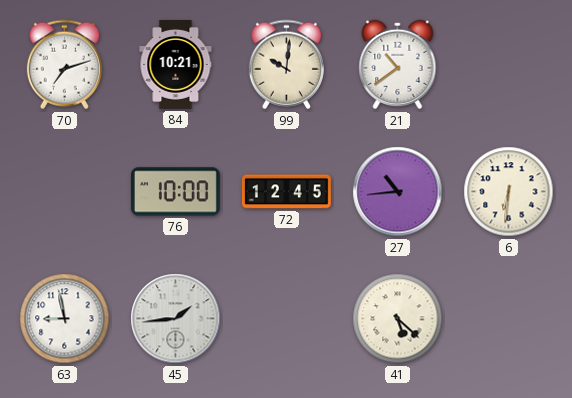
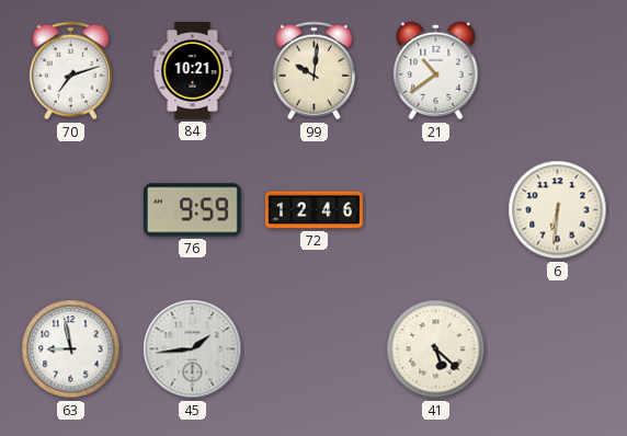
76: 10:00 -> 9:59
72: 12:45 -> 12:46
27: 10:44 -> none
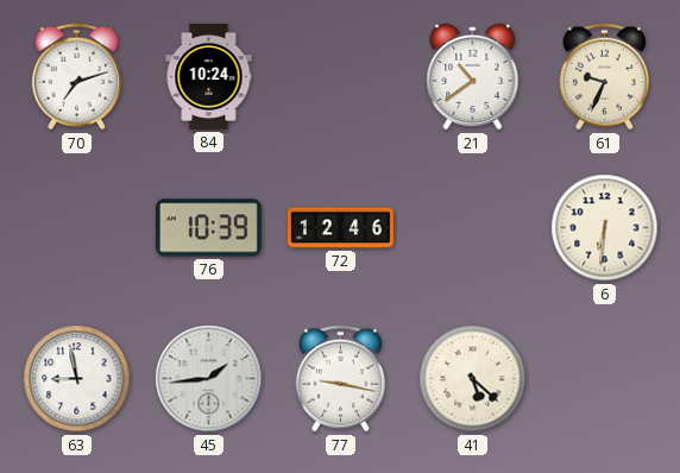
84: 10:21 -> 10:24
99: 10:01 -> none
61: none -> 9:34
76: 9:59 -> 10:39
77: none -> 9:17
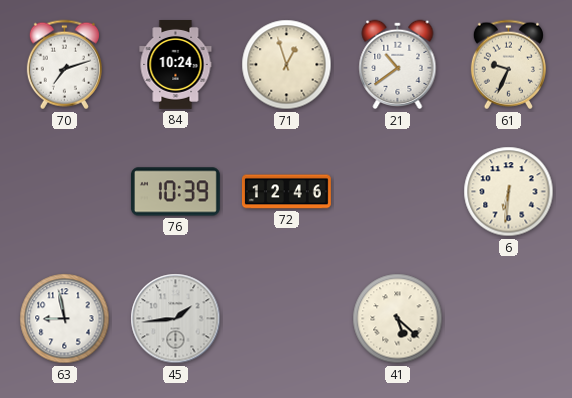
71: none -> 12:57
77: 9:17 -> none
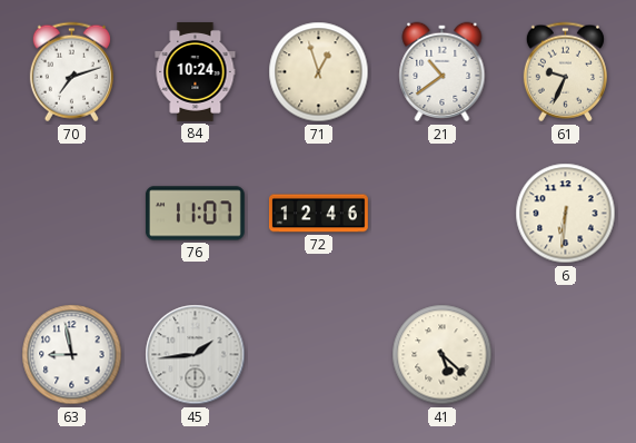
76: 10:39 -> 11:07
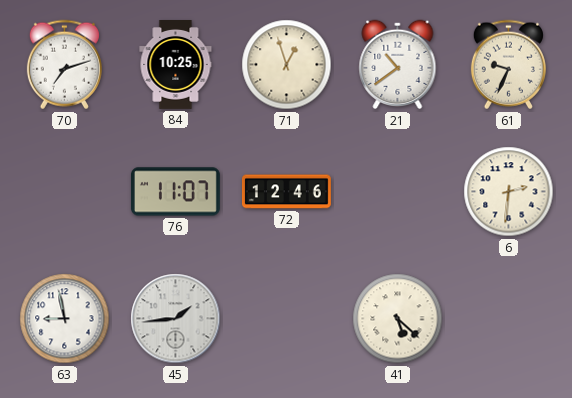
84: 10:24 -> 10:25
6: 6:31 -> 2:31
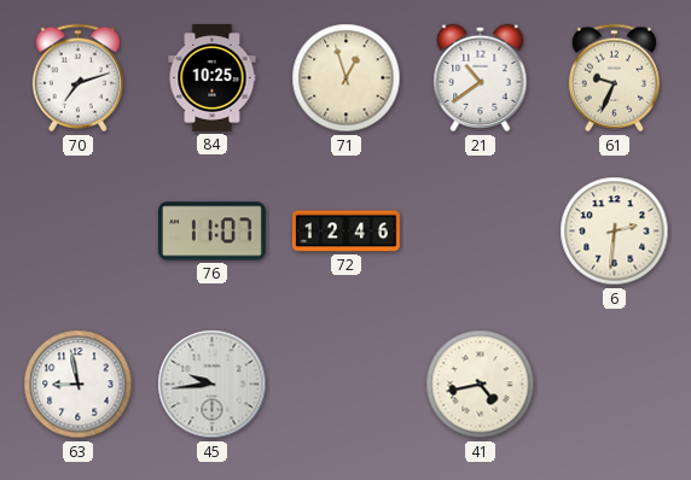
45: 1:44 -> 9:44
41: 5:22 -> 4:43
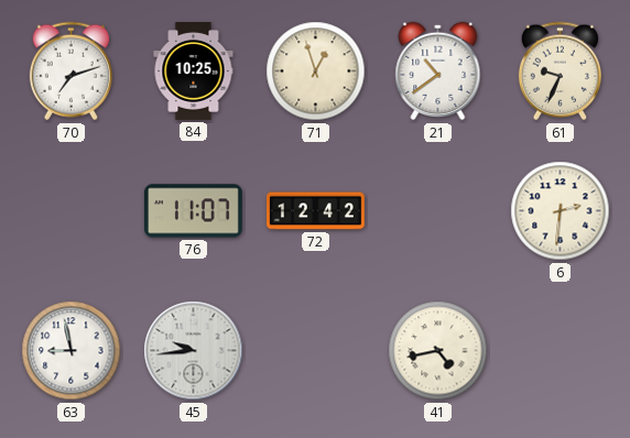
72: 12:46 -> 12:42
